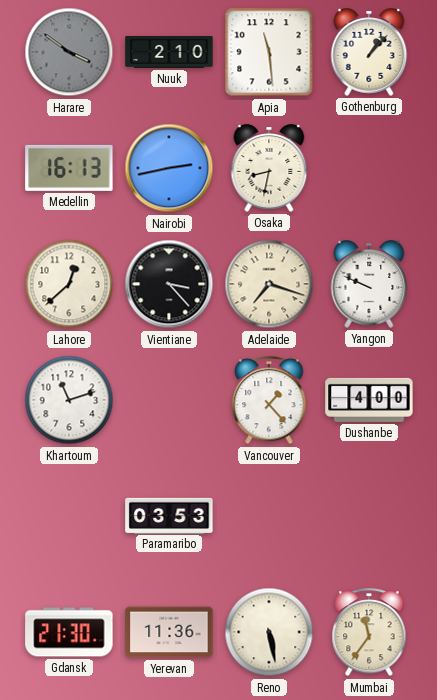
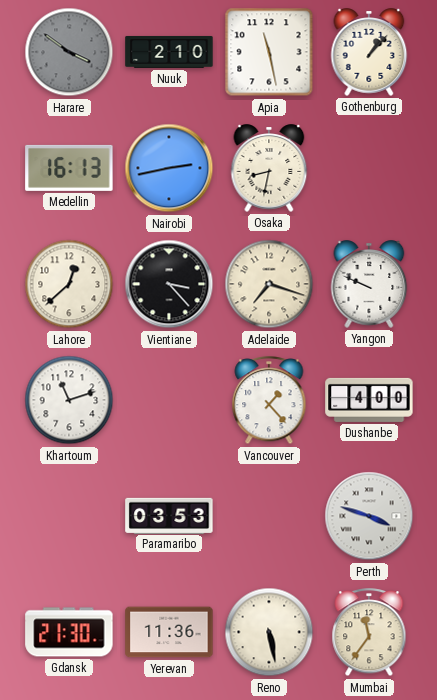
Apia: 11:29 -> 11:28
Perth: none -> 3:48
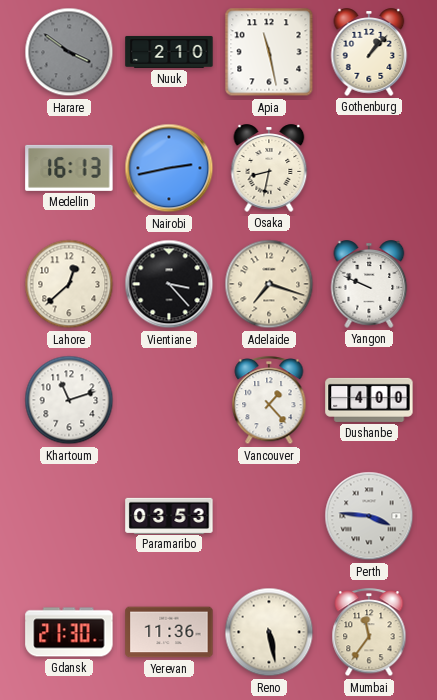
Perth: 3:48 -> 3:46
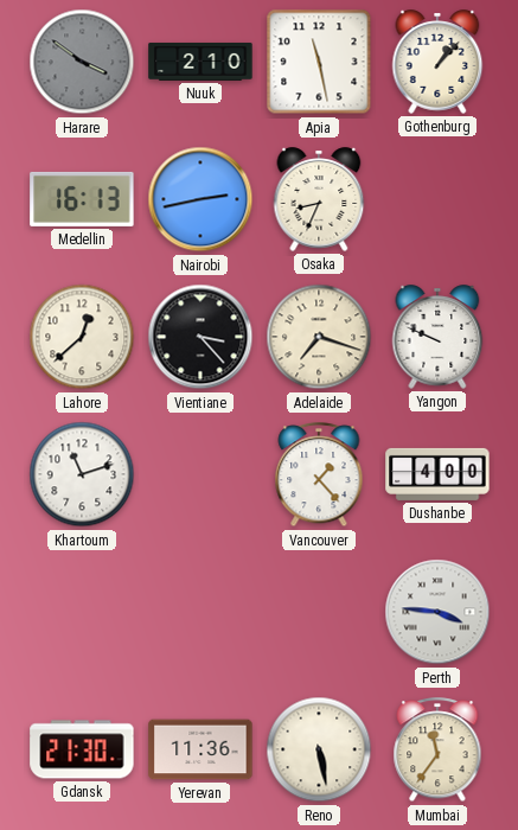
Osaka: 8:32 -> 8:34
Paramaribo: 03:53 -> none
